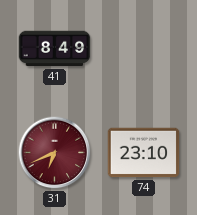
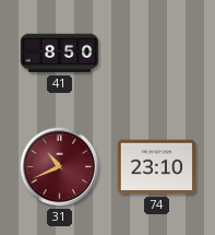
41: 8:49 -> 8:50
31: 6:41 -> 10:41
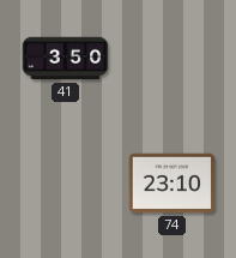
41: 8:50 -> 3:50
31: 10:41 -> none
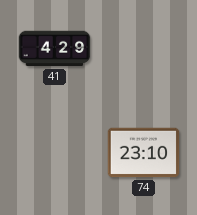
41: 3:50 -> 4:29
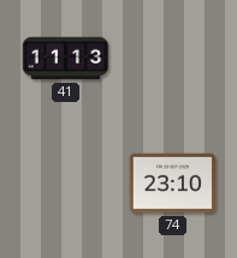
41: 4:29 -> 11:13
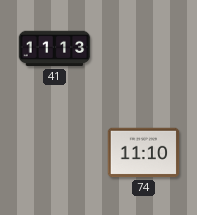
74: 23:10 -> 11:10
